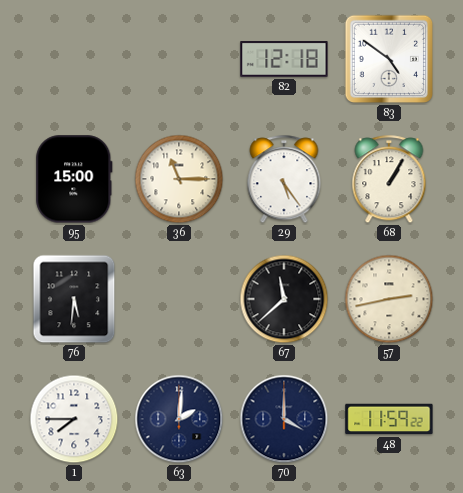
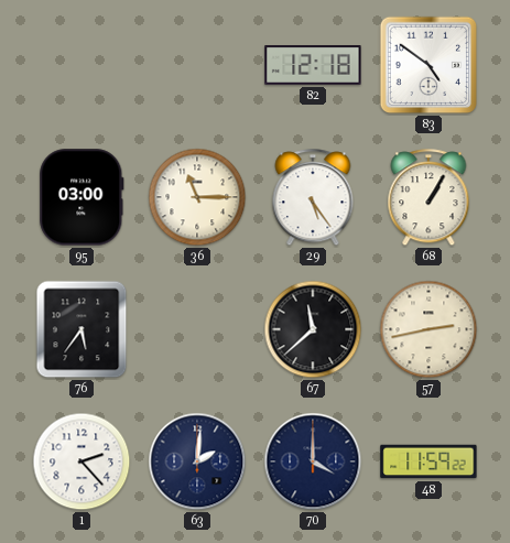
95: 15:00 -> 03:00
76: 5:31 -> 5:36
1: 7:45 -> 2:23
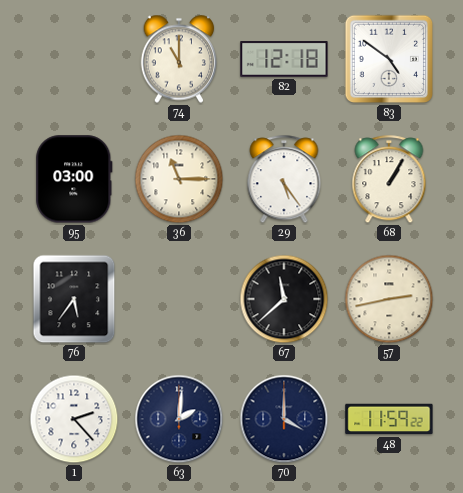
74: none -> 11:00
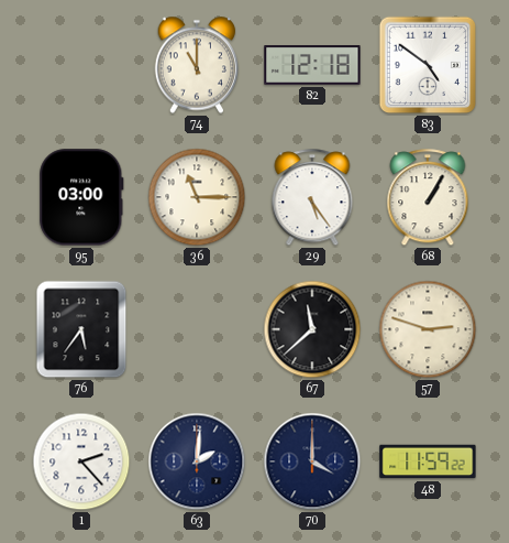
57: 2:43 -> 2:48
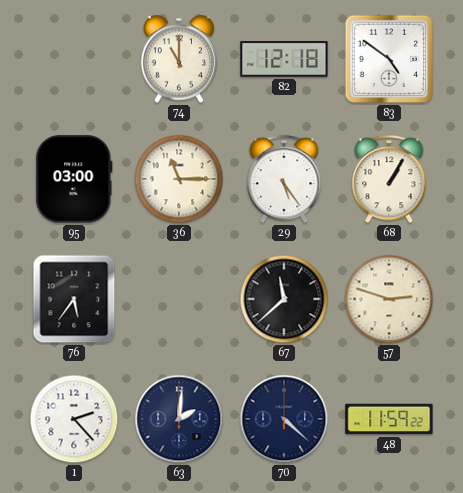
70: 4:00 -> 4:22
